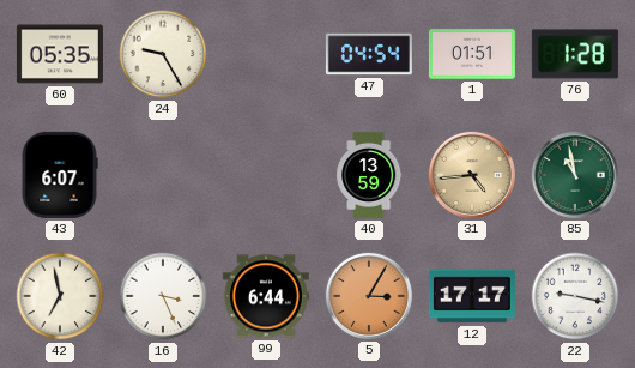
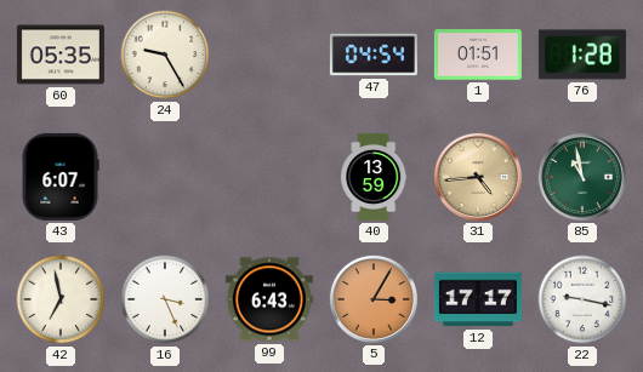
99: 6:44 -> 6:43
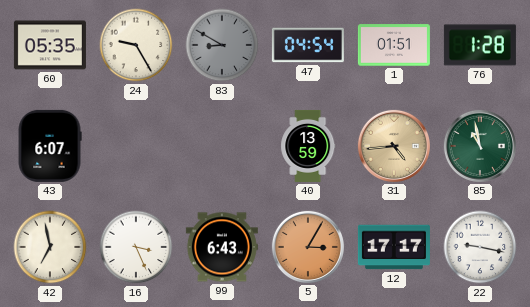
83: none -> 8:50
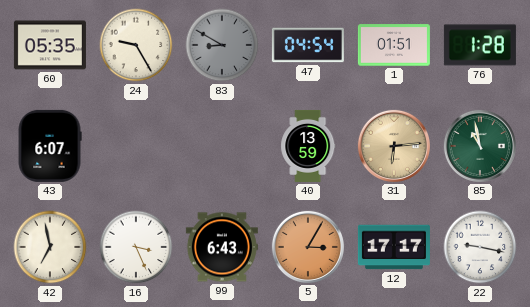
31: 4:44 -> 6:14
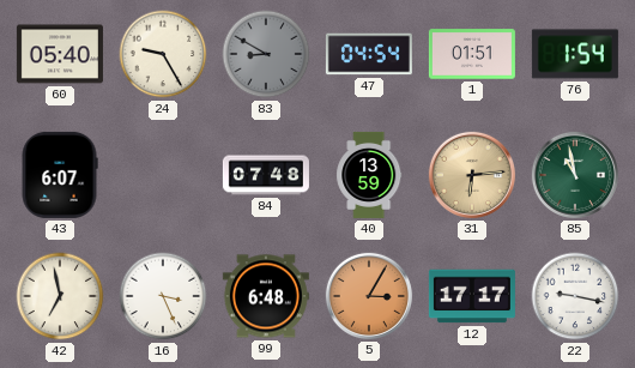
60: 05:35 -> 05:40
76: 1:28 -> 1:54
84: none -> 07:48
99: 6:43 -> 6:48
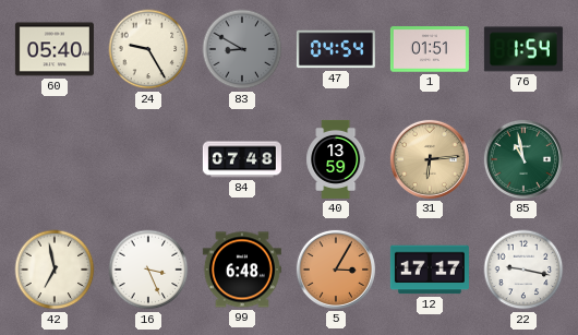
43: 6:07 -> none
